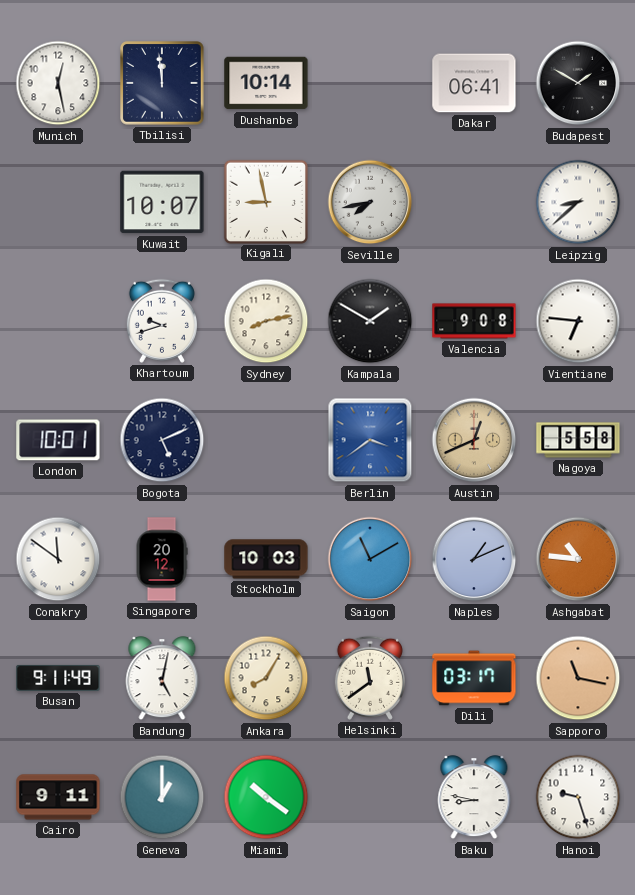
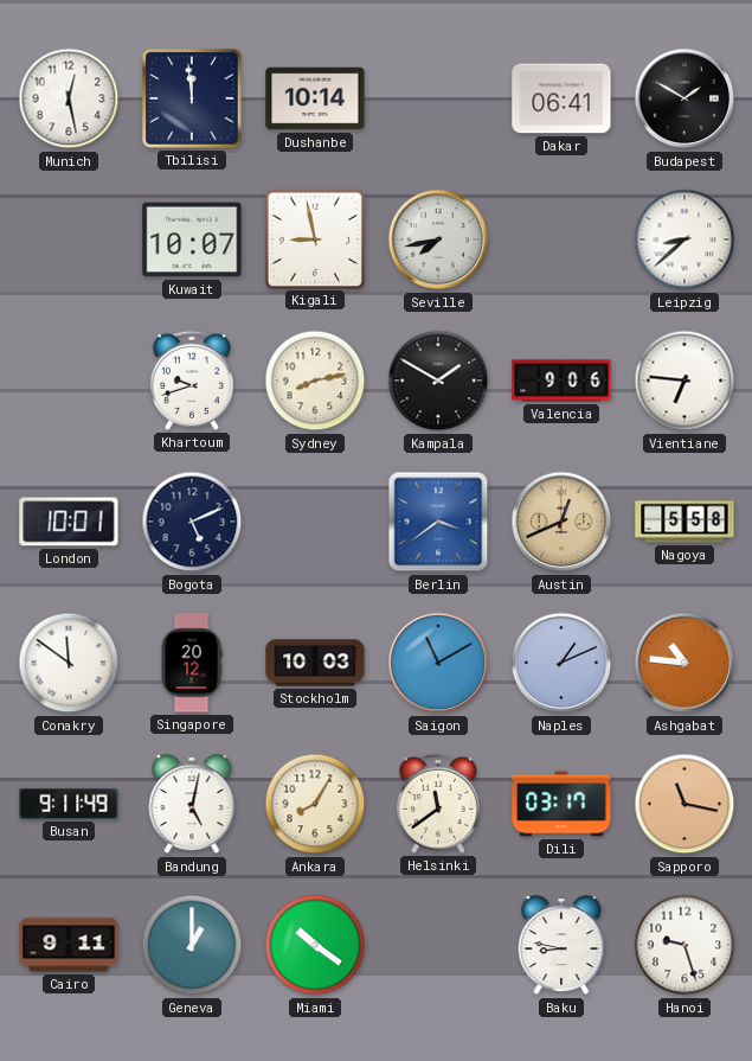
Valencia: 9:08 -> 9:06
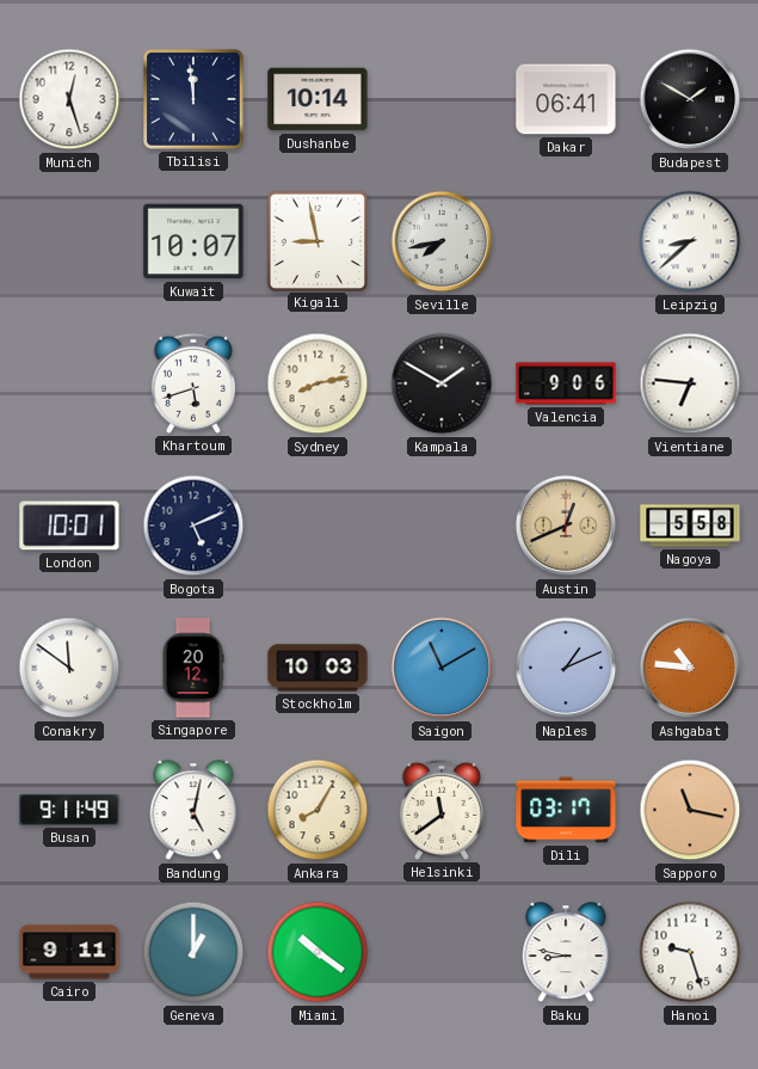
Munich: 12:28 -> 12:27
Khartoum: 9:42 -> 5:42
Berlin: 3:39 -> none
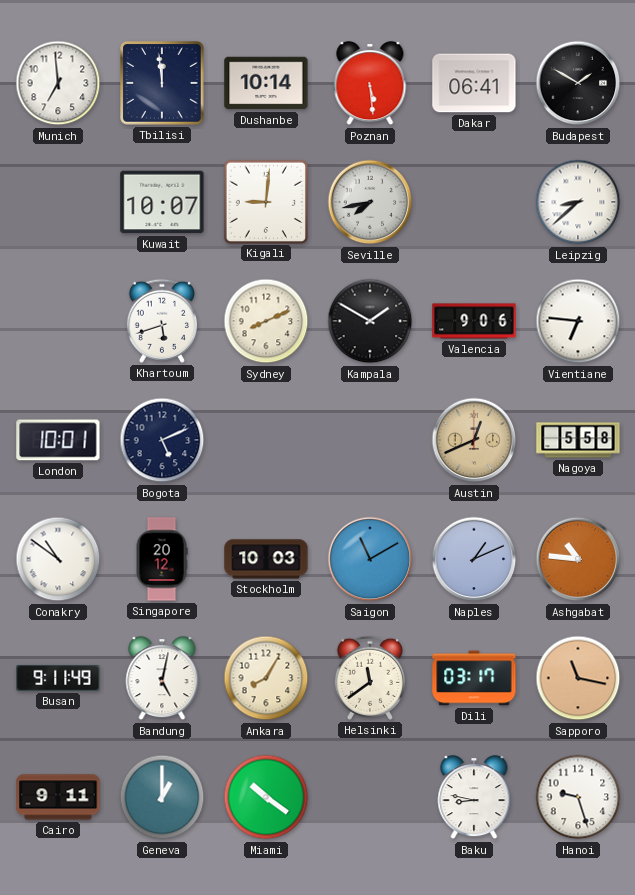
Munich: 12:27 -> 6:59
Poznan: none -> 5:29
Kigali: 8:58 -> 9:01
Sydney: 8:13 -> 8:11
Conakry: 11:51 -> 10:51
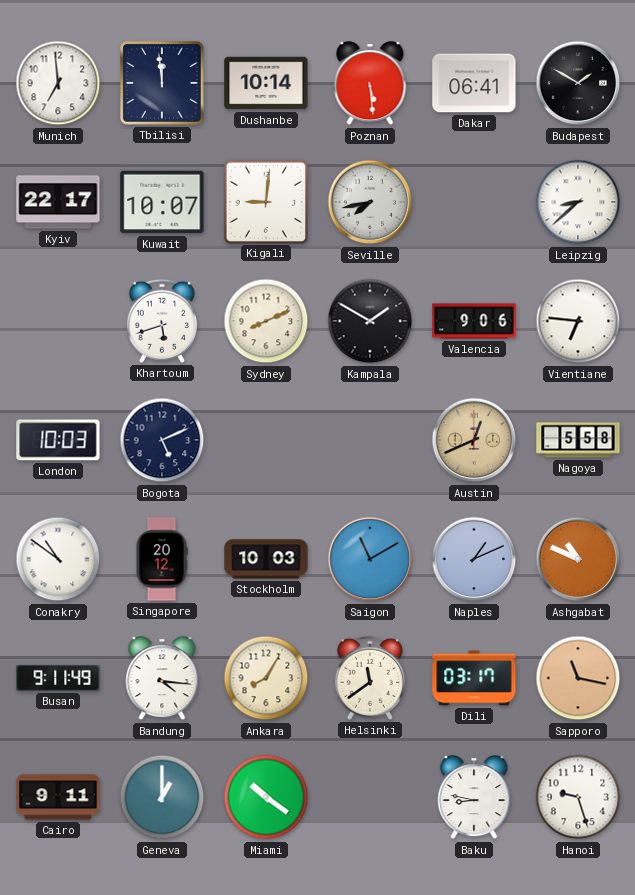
Kyiv: none -> 22:17
London: 10:01 -> 10:03
Ashgabat: 10:46 -> 10:49
Bandung: 5:02 -> 4:16
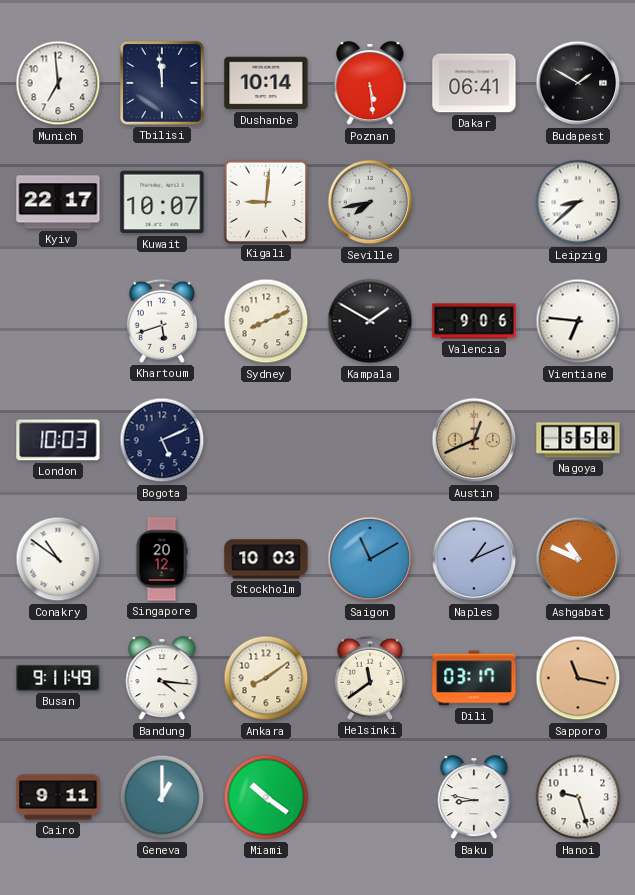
Ankara: 8:05 -> 8:09
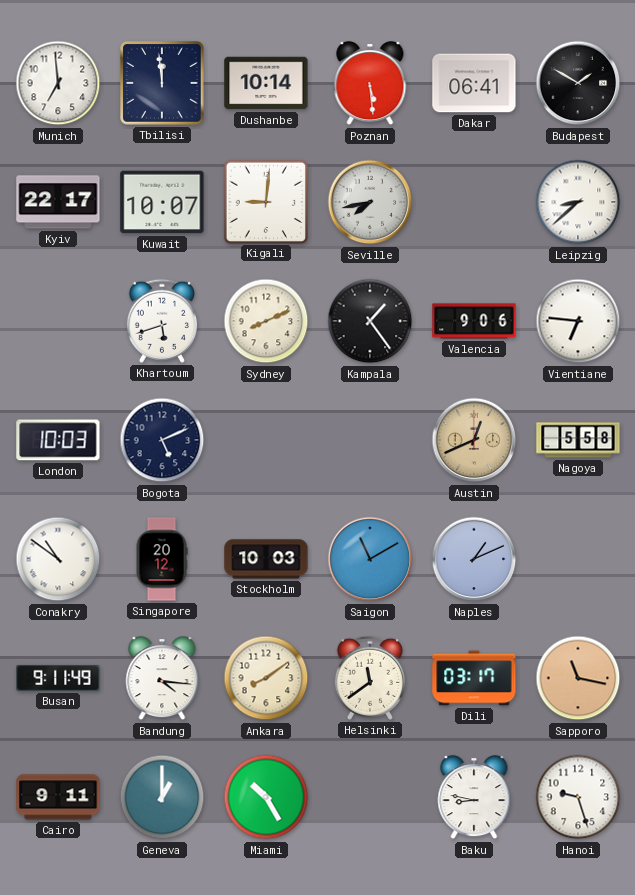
Kampala: 1:50 -> 1:24
Ashgabat: 10:49 -> none
Miami: 10:21 -> 10:25
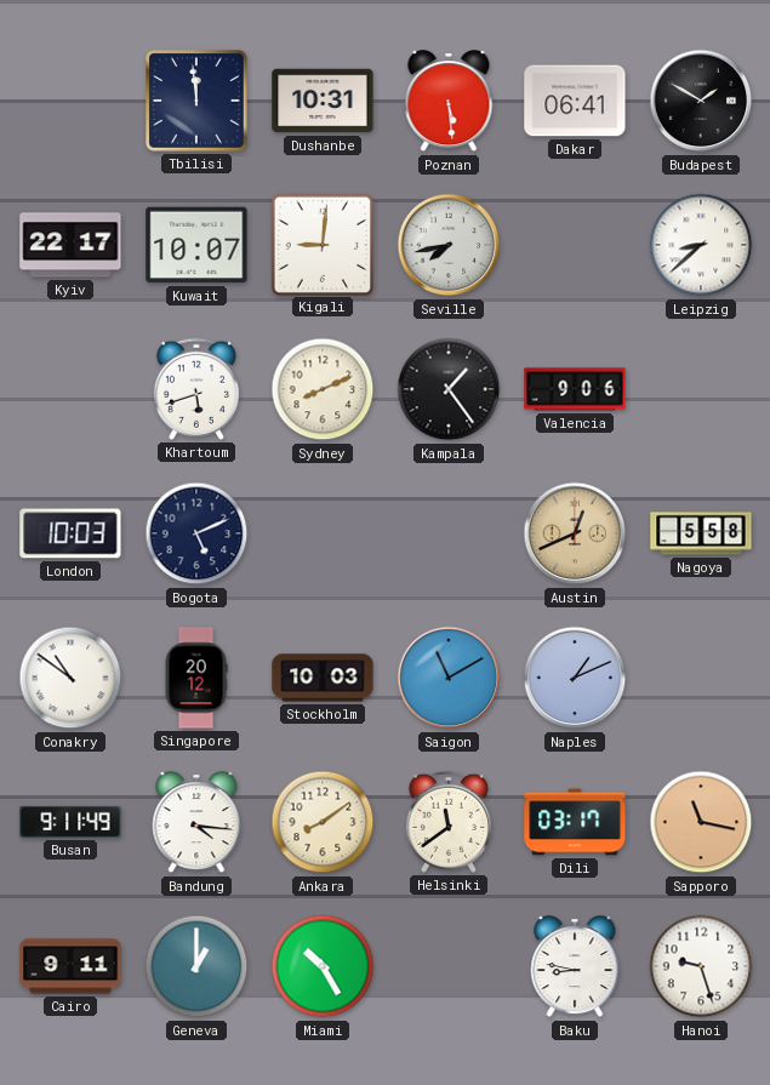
Munich: 6:59 -> none
Dushanbe: 10:14 -> 10:31
Vientiane: 6:46 -> none
